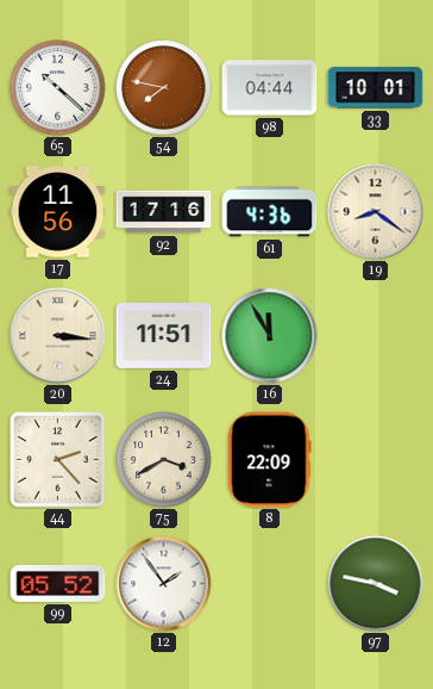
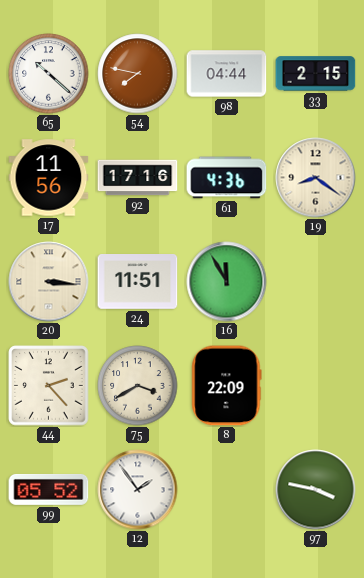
33: 10:01 -> 2:15
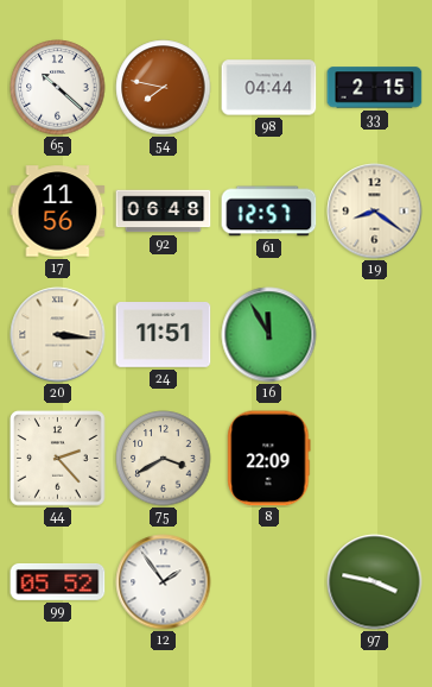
92: 17:16 -> 06:48
61: 4:36 -> 12:57
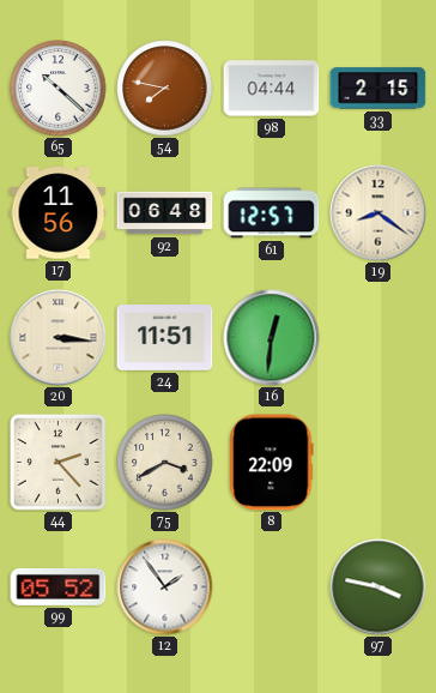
16: 11:55 -> 12:31
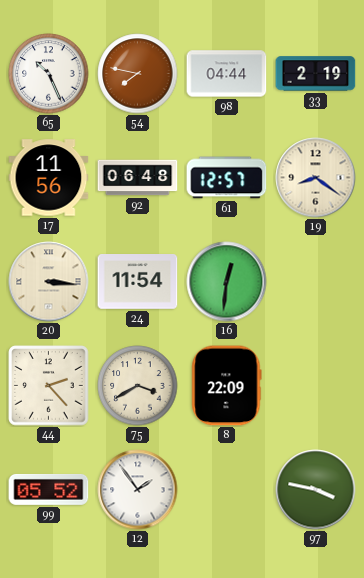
65: 10:22 -> 10:26
33: 2:15 -> 2:19
24: 11:51 -> 11:54
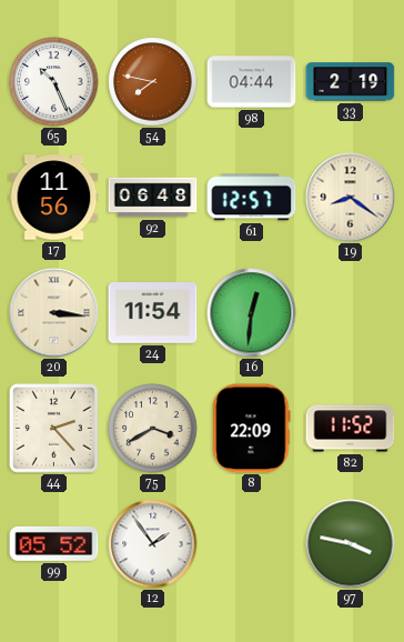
82: none -> 11:52
